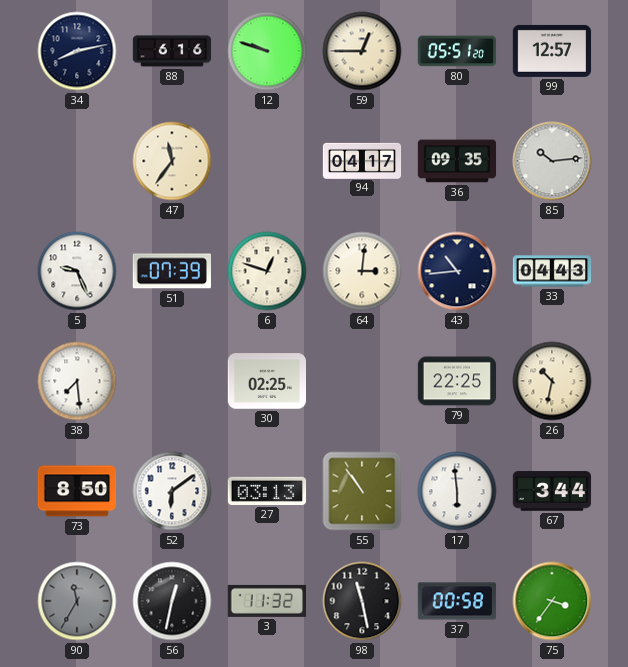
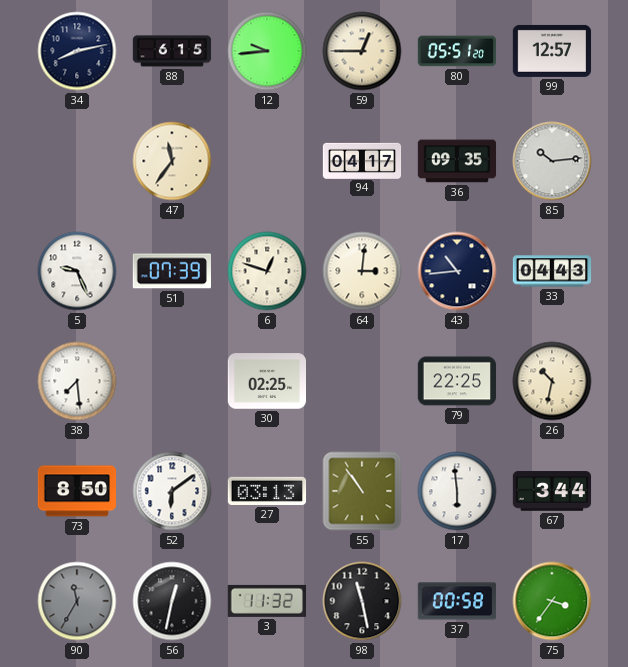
88: 6:16 -> 6:15
12: 9:48 -> 9:44
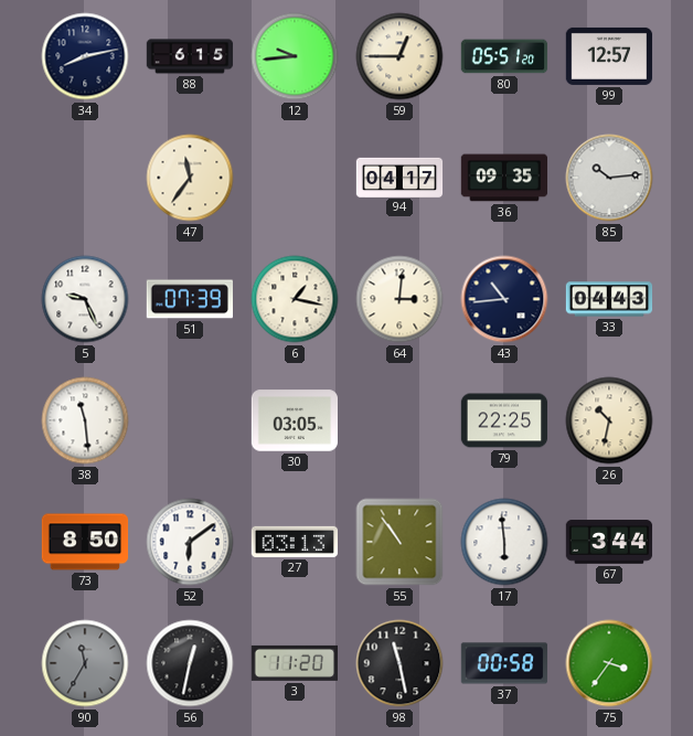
6: 12:48 -> 1:17
38: 7:29 -> 11:29
30: 02:25 -> 03:05
3: 11:32 -> 11:20
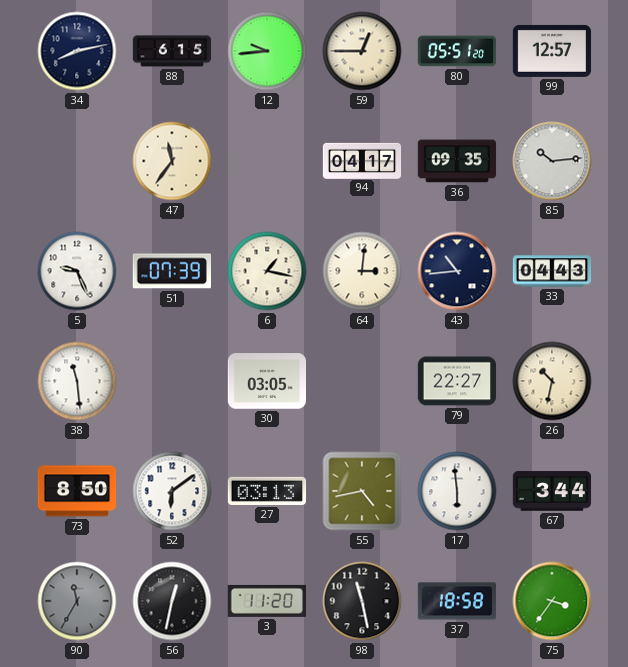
79: 22:25 -> 22:27
55: 10:54 -> 4:43
37: 00:58 -> 18:58
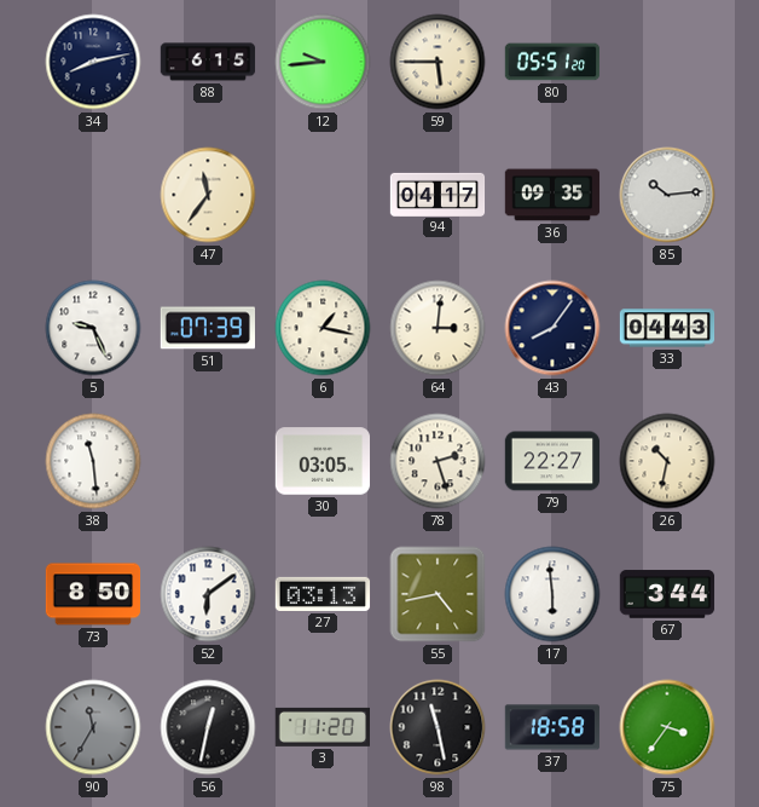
59: 12:45 -> 5:45
99: 12:57 -> none
43: 10:44 -> 8:06
78: none -> 2:27
